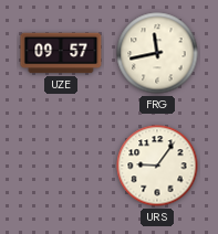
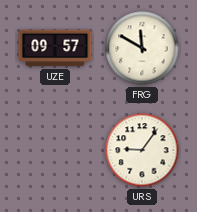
FRG: 11:43 -> 11:50
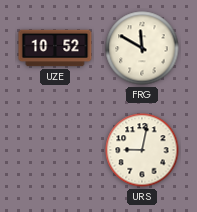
UZE: 09:57 -> 10:52
URS: 9:06 -> 9:02
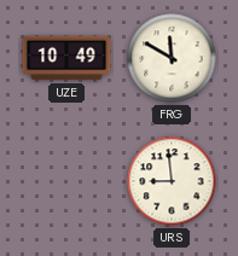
UZE: 10:52 -> 10:49
URS: 9:02 -> 8:59
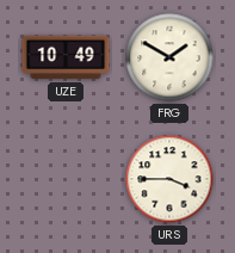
FRG: 11:50 -> 1:50
URS: 8:59 -> 3:45
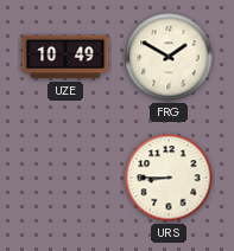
URS: 3:45 -> 8:45
